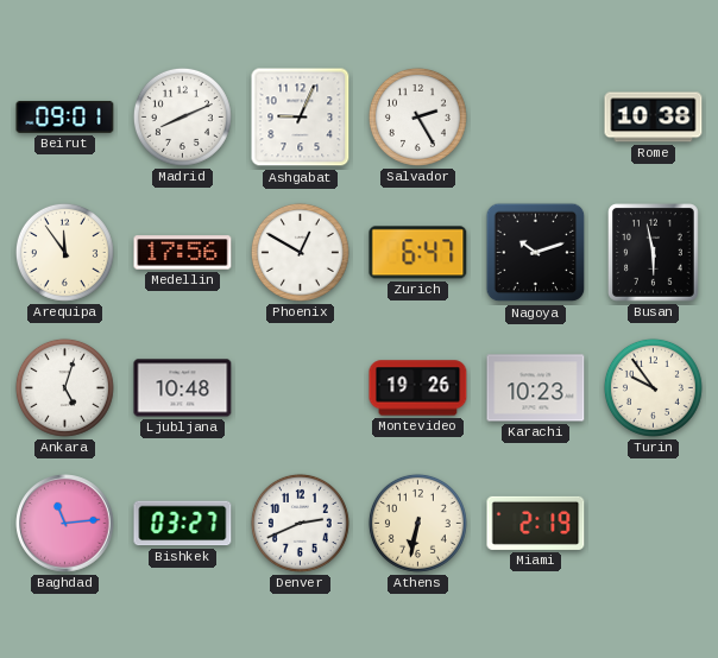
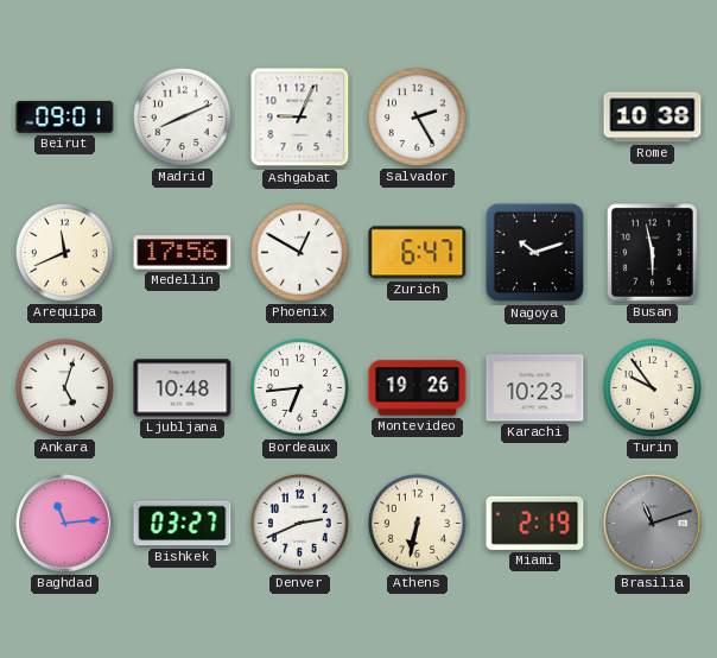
Arequipa: 11:54 -> 11:41
Bordeaux: none -> 6:44
Brasilia: none -> 11:12
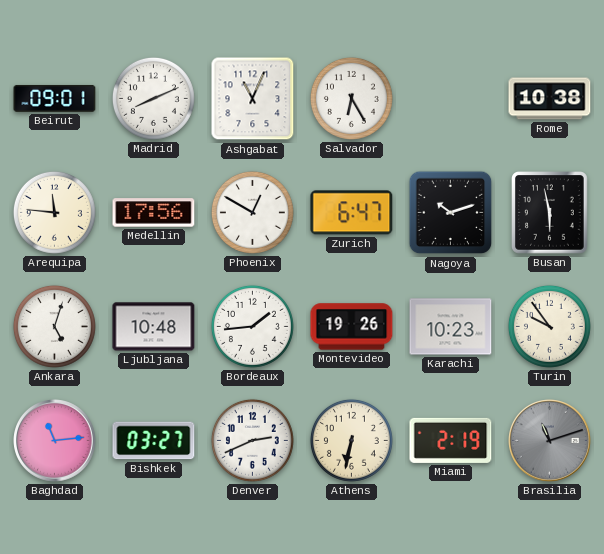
Ashgabat: 9:04 -> 11:04
Salvador: 2:25 -> 6:25
Arequipa: 11:41 -> 11:46
Bordeaux: 6:44 -> 1:44
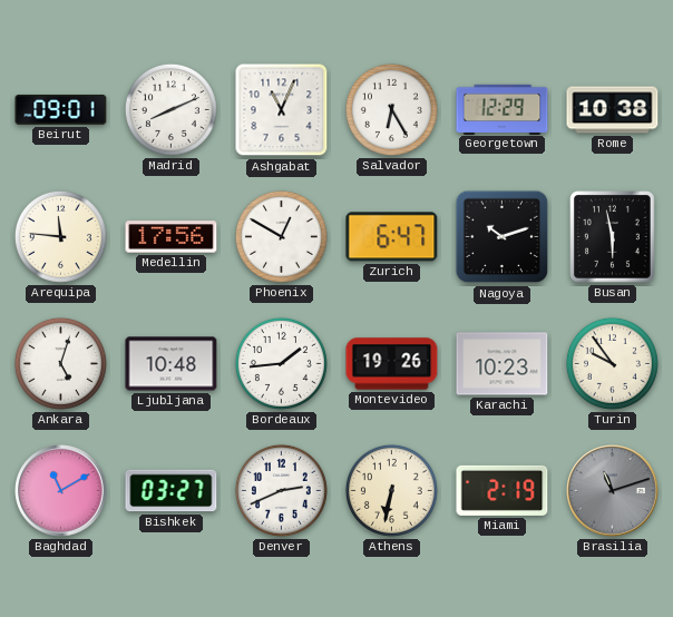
Georgetown: none -> 12:29
Baghdad: 11:14 -> 11:10
